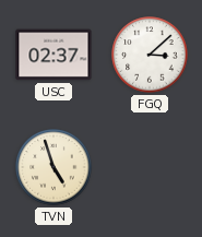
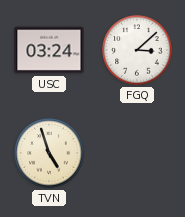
USC: 02:37 -> 03:24
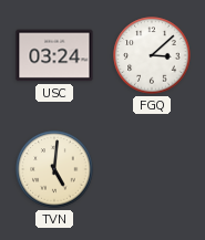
TVN: 4:57 -> 5:01
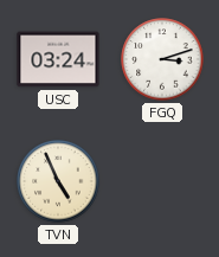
FGQ: 3:08 -> 3:12
TVN: 5:01 -> 4:56
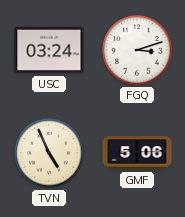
GMF: none -> 5:06
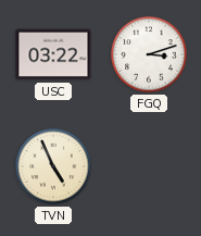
USC: 03:24 -> 03:22
GMF: 5:06 -> none
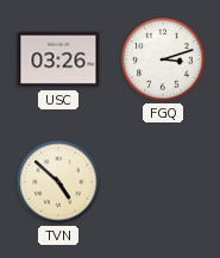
USC: 03:22 -> 03:26
TVN: 4:56 -> 4:52
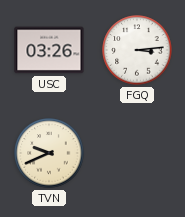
FGQ: 3:12 -> 3:14
TVN: 4:52 -> 9:41
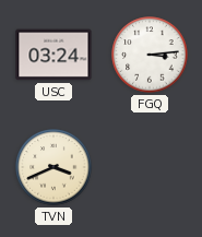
USC: 03:26 -> 03:24
TVN: 9:41 -> 3:41
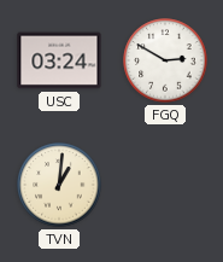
FGQ: 3:14 -> 2:50
TVN: 3:41 -> 1:01
